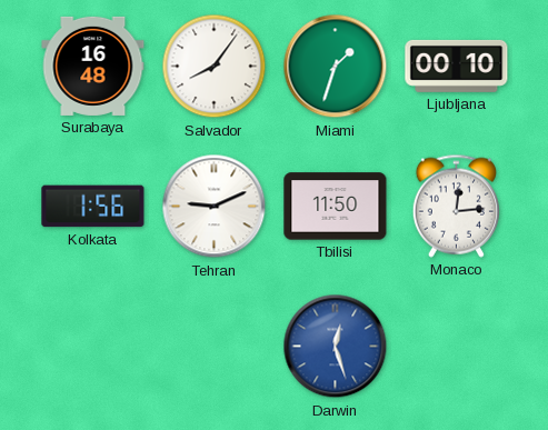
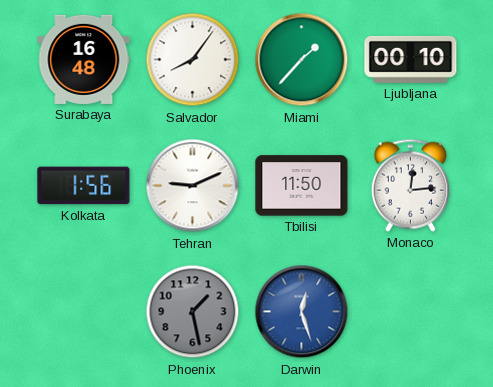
Miami: 1:33 -> 1:37
Phoenix: none -> 1:28
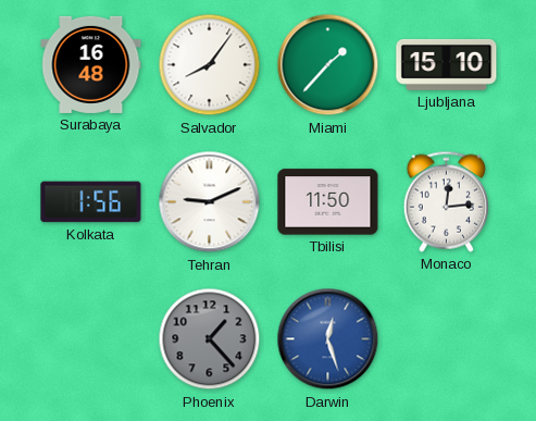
Ljubljana: 00:10 -> 15:10
Phoenix: 1:28 -> 1:23
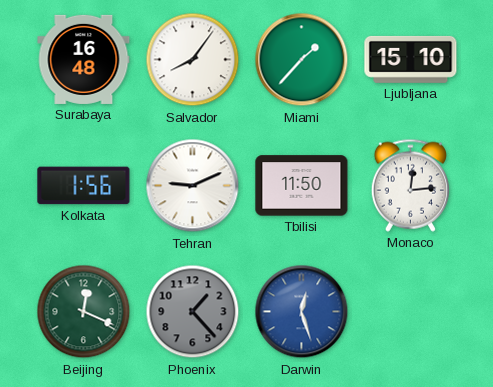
Beijing: none -> 12:19
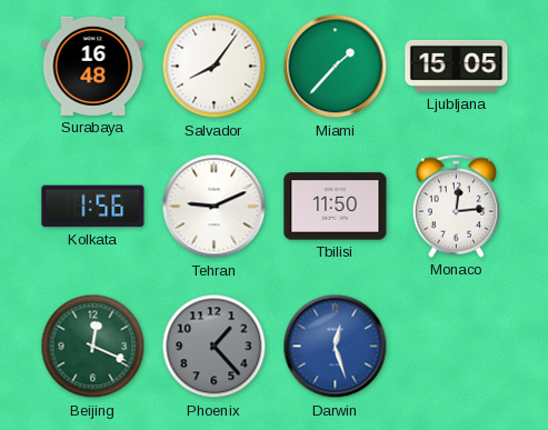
Ljubljana: 15:10 -> 15:05
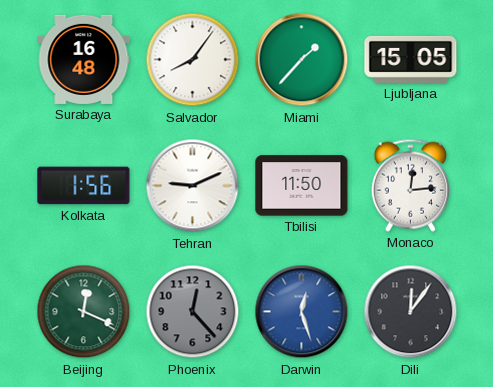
Phoenix: 1:23 -> 12:23
Dili: none -> 12:06
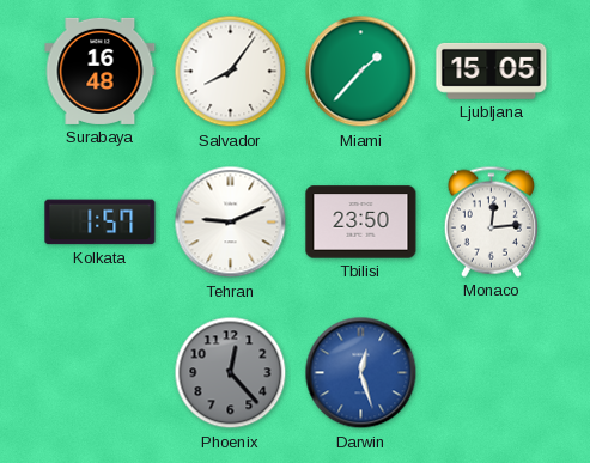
Kolkata: 1:56 -> 1:57
Tbilisi: 11:50 -> 23:50
Beijing: 12:19 -> none
Dili: 12:06 -> none
